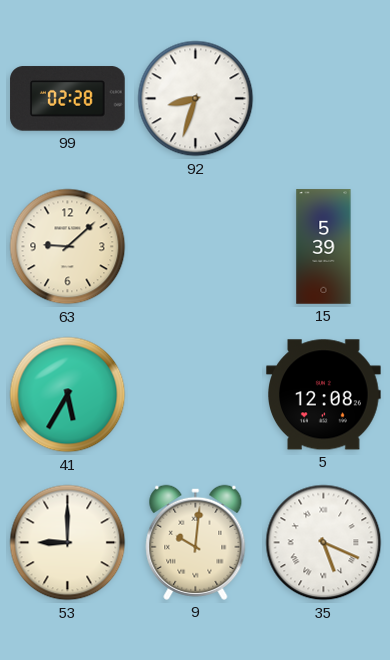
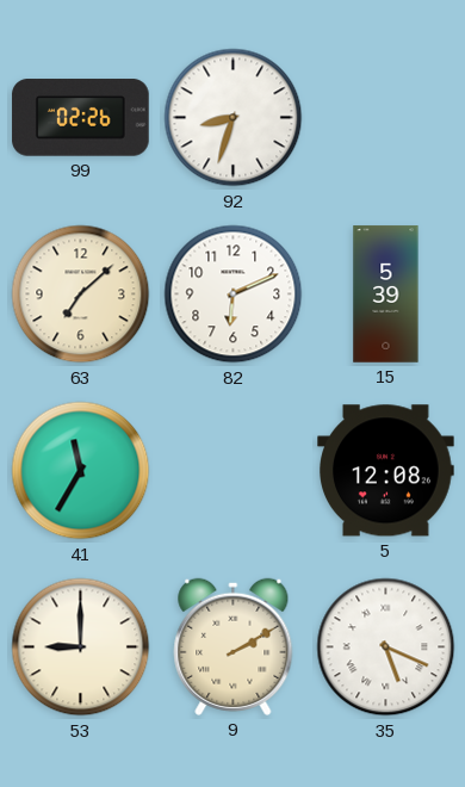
99: 02:28 -> 02:26
63: 9:08 -> 7:08
82: none -> 6:11
41: 5:35 -> 11:35
9: 10:01 -> 2:10
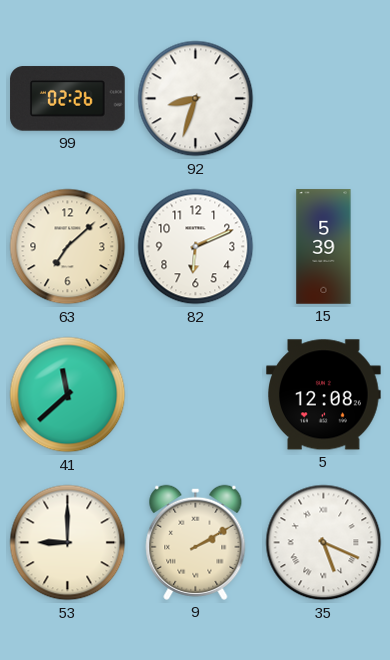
41: 11:35 -> 11:38
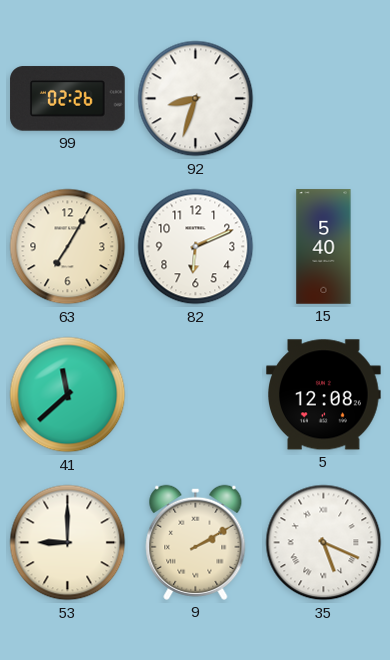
63: 7:08 -> 7:05
15: 5:39 -> 5:40
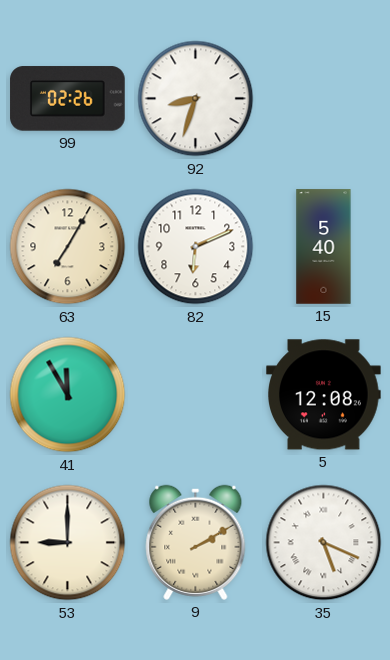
41: 11:38 -> 11:55
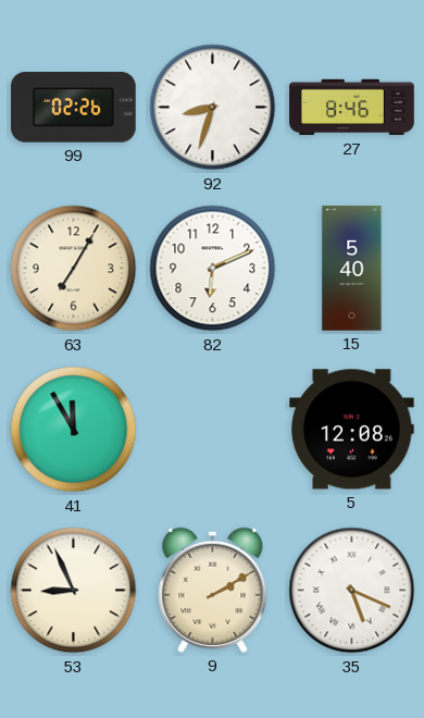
27: none -> 8:46
53: 9:00 -> 8:56
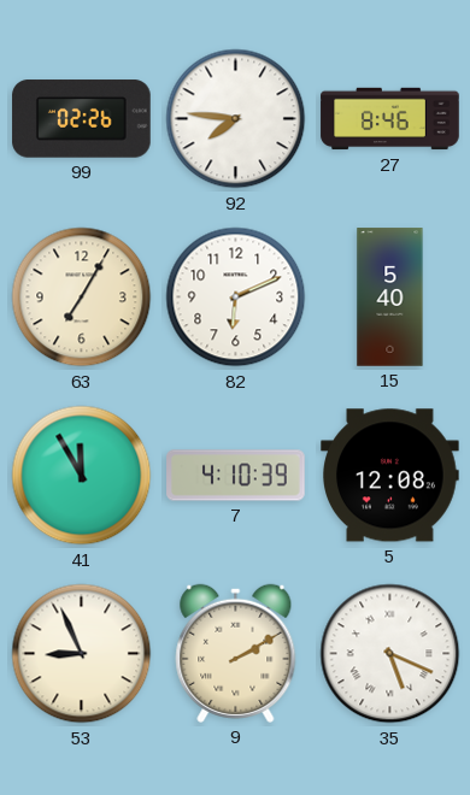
92: 8:33 -> 7:46
7: none -> 4:10
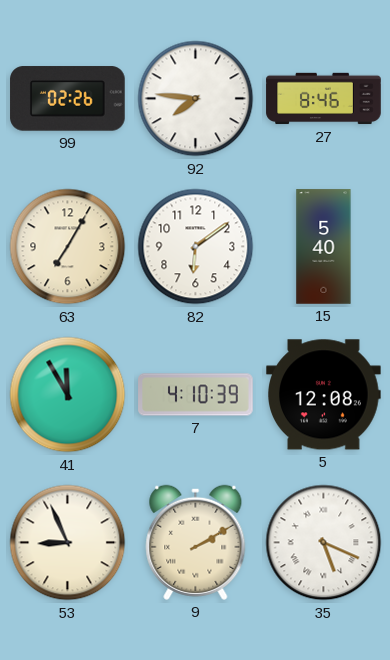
82: 6:11 -> 6:09
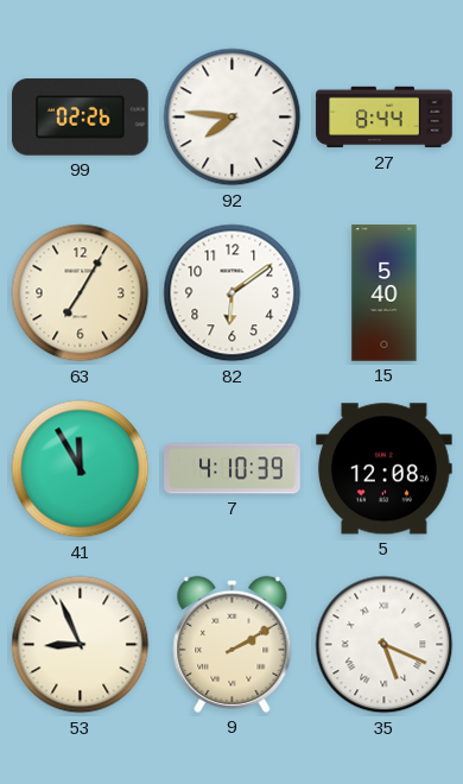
27: 8:46 -> 8:44
